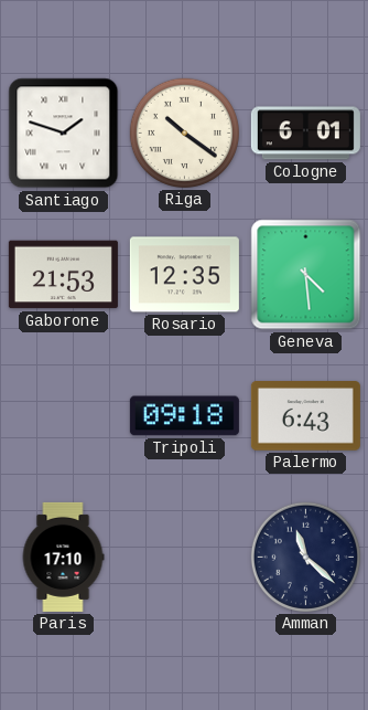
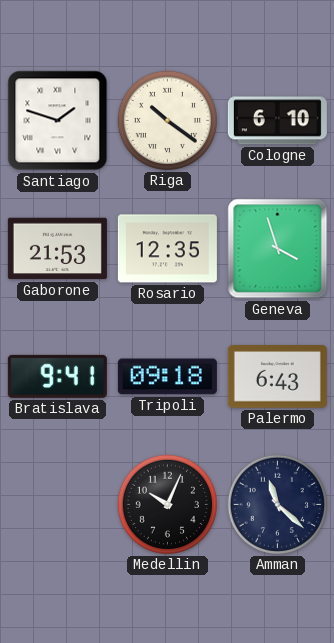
Cologne: 6:01 -> 6:10
Geneva: 4:29 -> 3:57
Bratislava: none -> 9:41
Paris: 17:10 -> none
Medellin: none -> 10:04
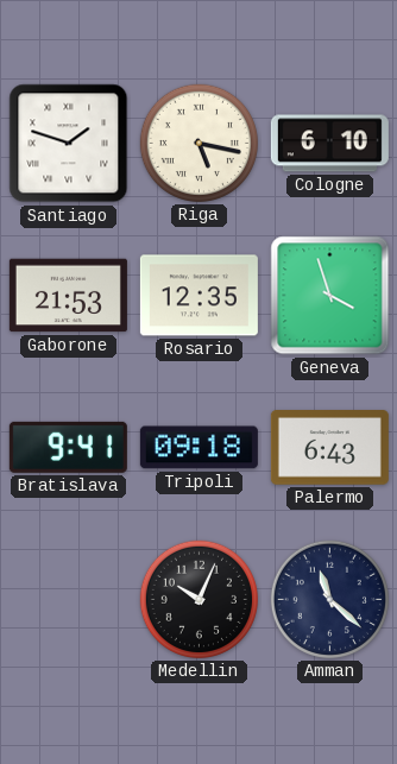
Riga: 10:21 -> 5:17
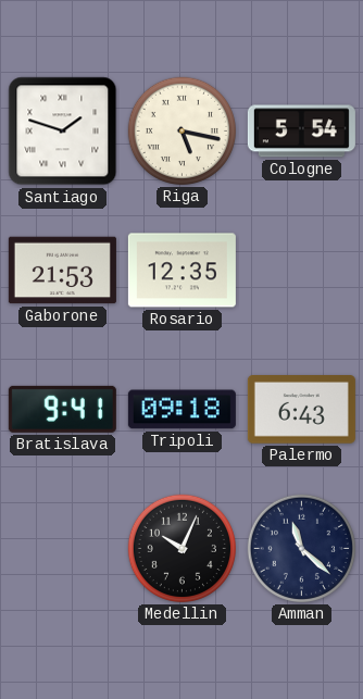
Cologne: 6:10 -> 5:54
Geneva: 3:57 -> none
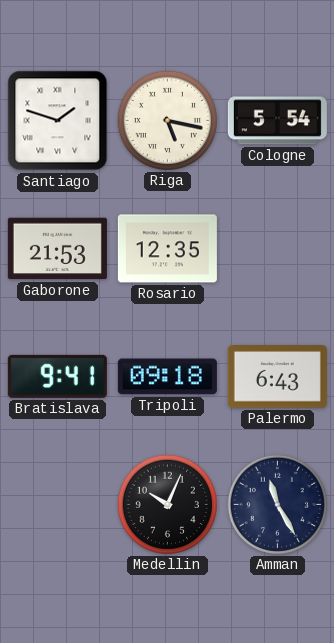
Amman: 11:22 -> 11:25
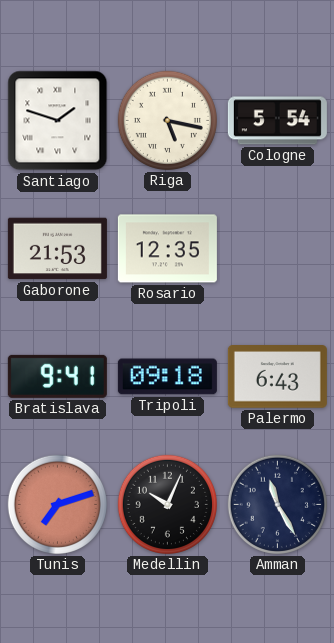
Tunis: none -> 7:12
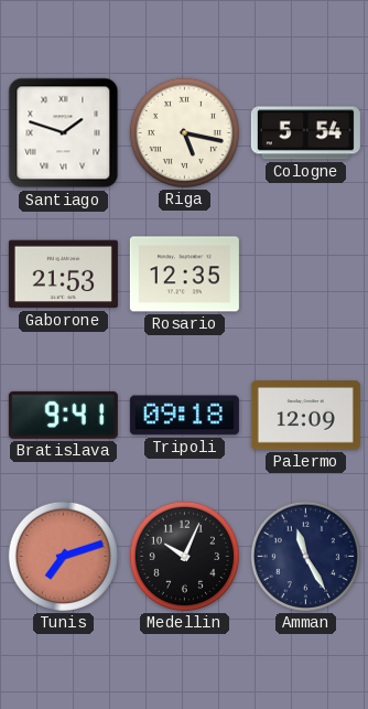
Palermo: 6:43 -> 12:09
